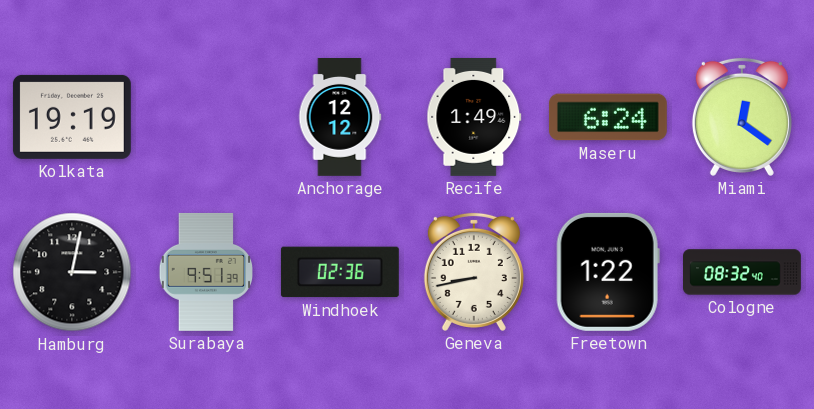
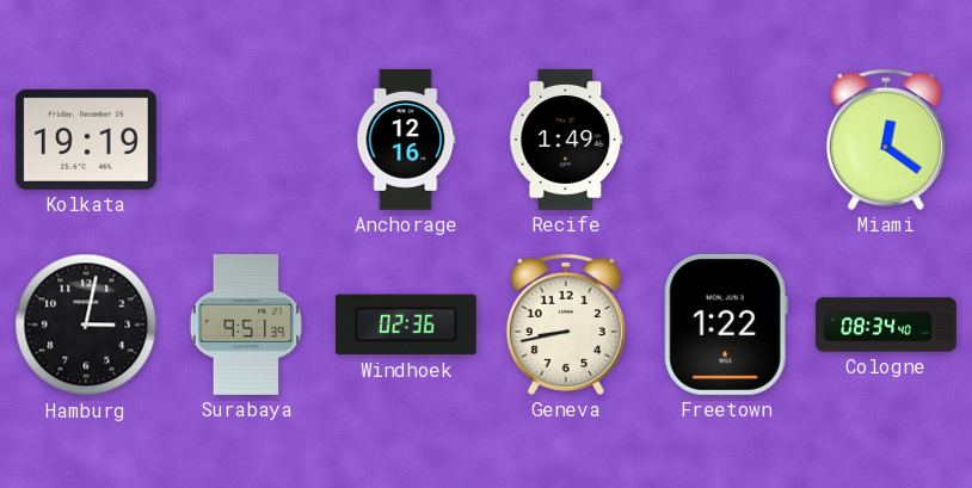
Anchorage: 12:12 -> 12:16
Maseru: 6:24 -> none
Cologne: 08:32 -> 08:34
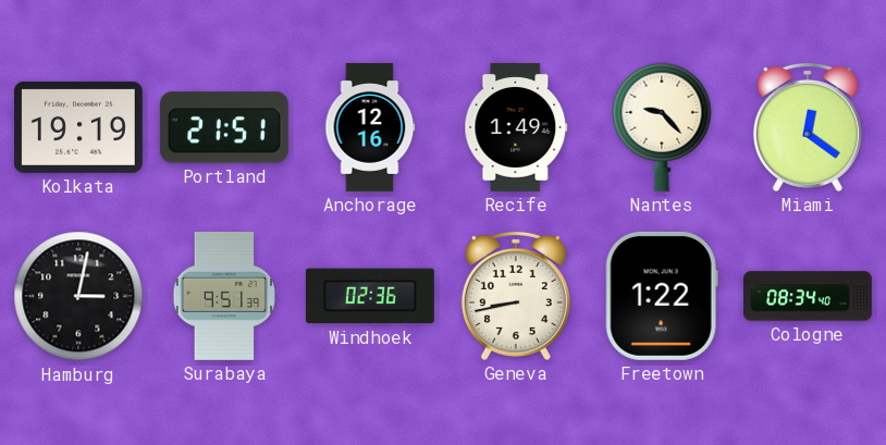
Portland: none -> 21:51
Nantes: none -> 9:23
